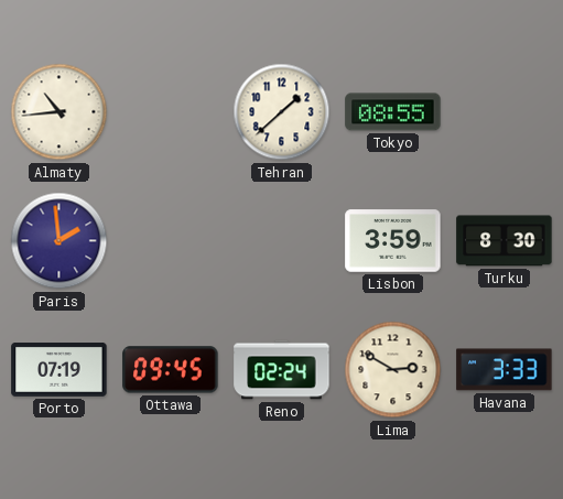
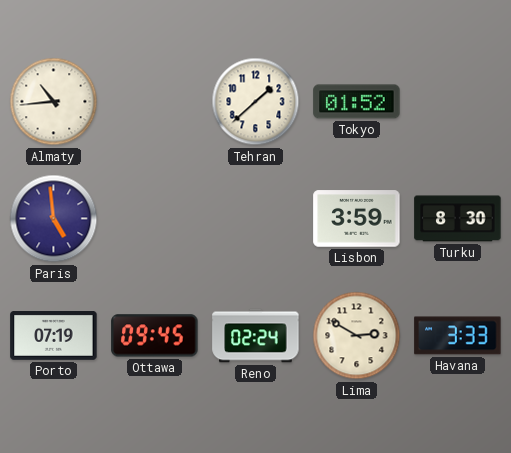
Tokyo: 08:55 -> 01:52
Paris: 1:59 -> 4:59
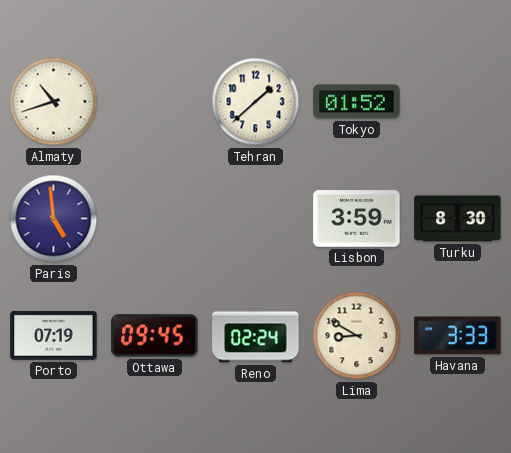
Almaty: 10:44 -> 10:42
Lima: 2:50 -> 8:50
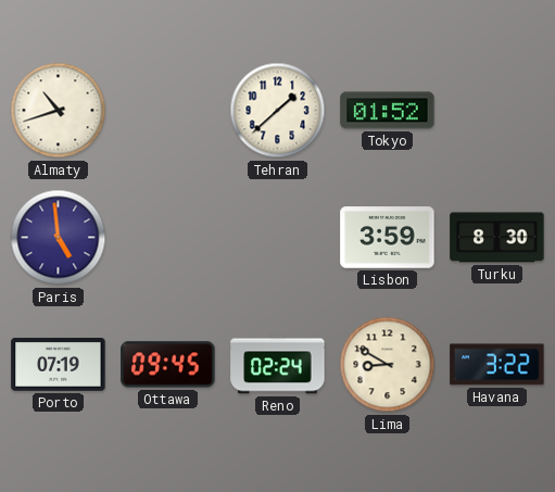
Havana: 3:33 -> 3:22
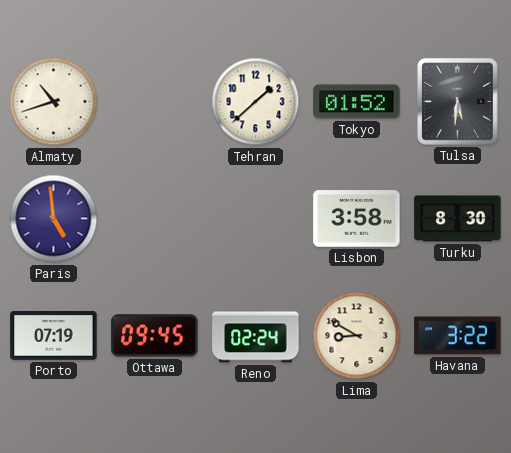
Tulsa: none -> 5:31
Lisbon: 3:59 -> 3:58
